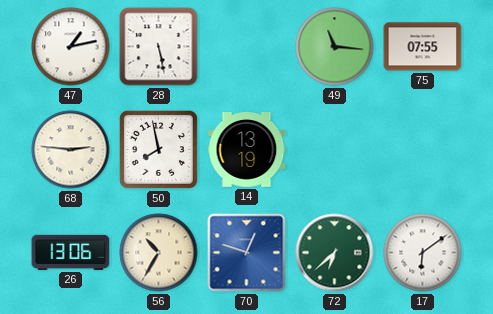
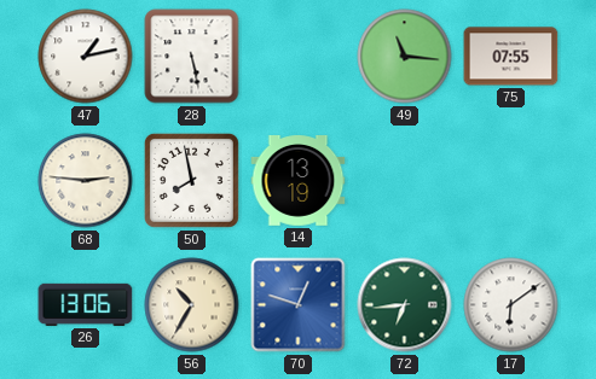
72: 6:38 -> 6:44
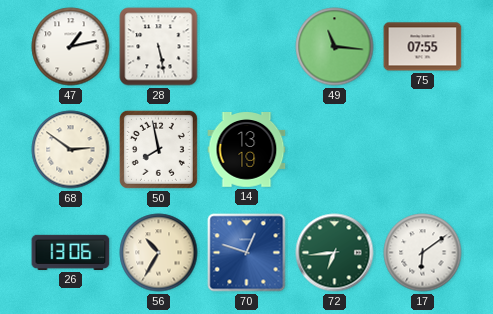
68: 2:46 -> 2:51
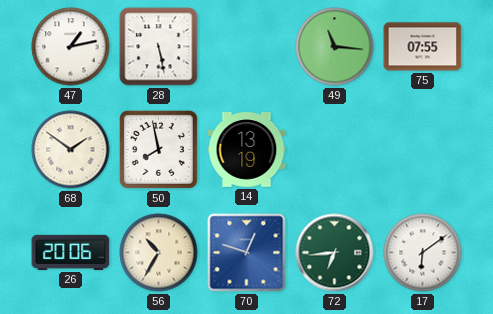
68: 2:51 -> 1:51
26: 13:06 -> 20:06
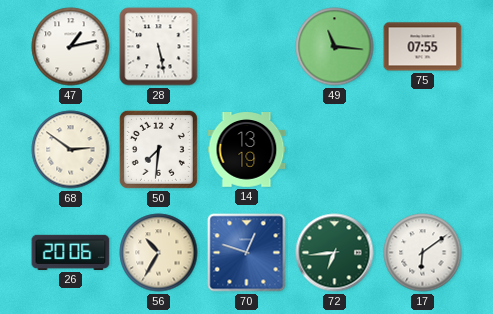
68: 1:51 -> 2:51
50: 7:58 -> 7:31
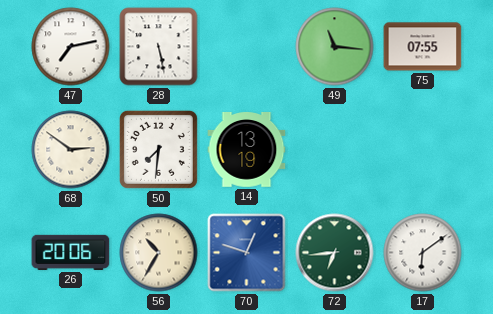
47: 1:13 -> 7:13
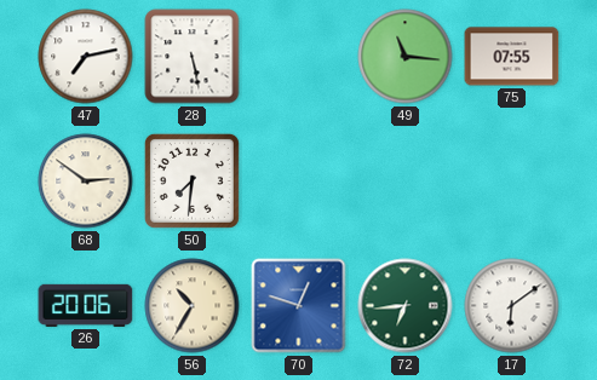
14: 13:19 -> none
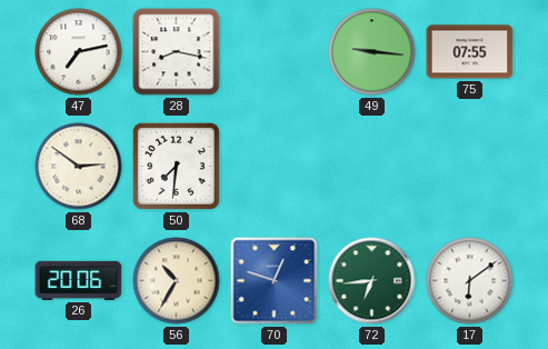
28: 5:28 -> 8:17
49: 11:16 -> 9:16
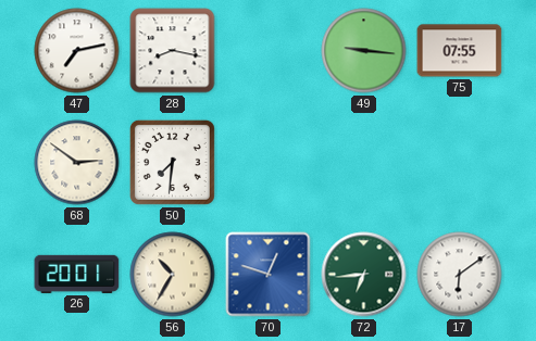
26: 20:06 -> 20:01
